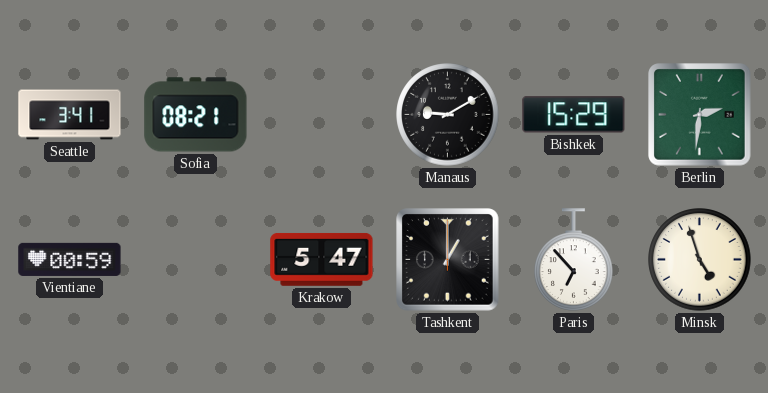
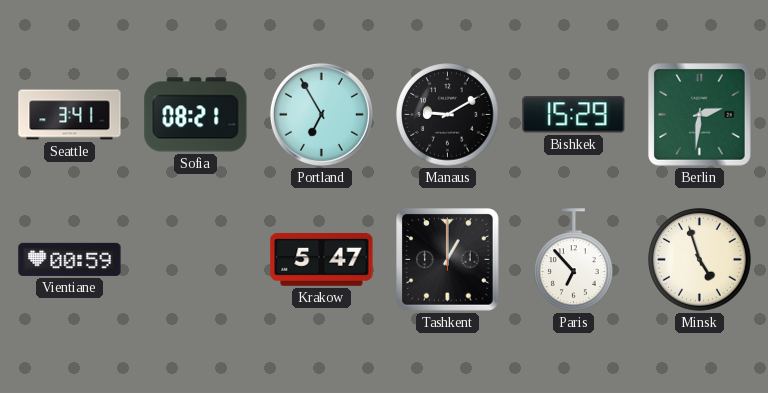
Portland: none -> 6:55
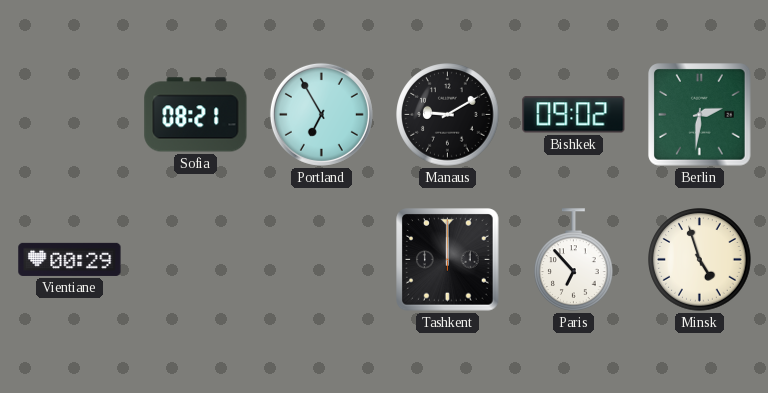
Seattle: 3:41 -> none
Bishkek: 15:29 -> 09:02
Vientiane: 00:59 -> 00:29
Krakow: 5:47 -> none
Tashkent: 1:00 -> 12:00
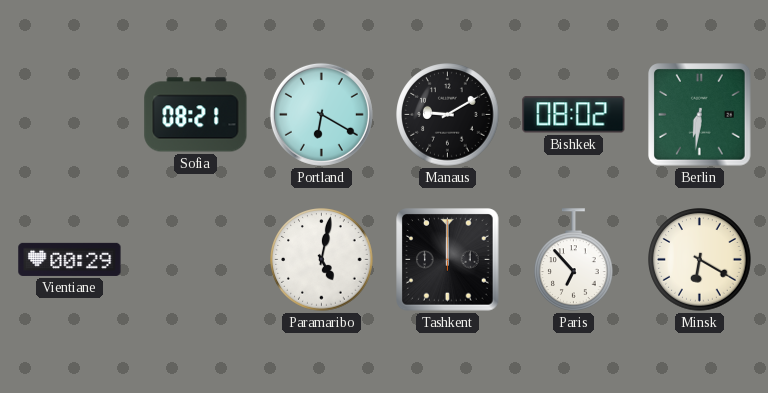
Portland: 6:55 -> 6:20
Bishkek: 09:02 -> 08:02
Berlin: 2:31 -> 6:31
Paramaribo: none -> 5:02
Minsk: 4:57 -> 6:20
